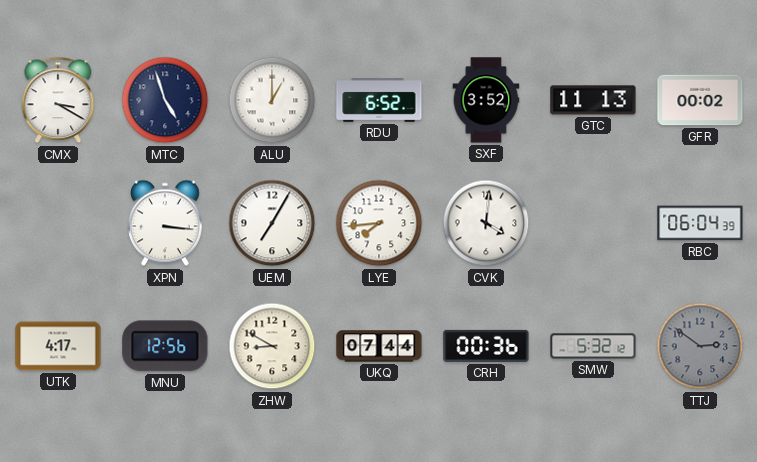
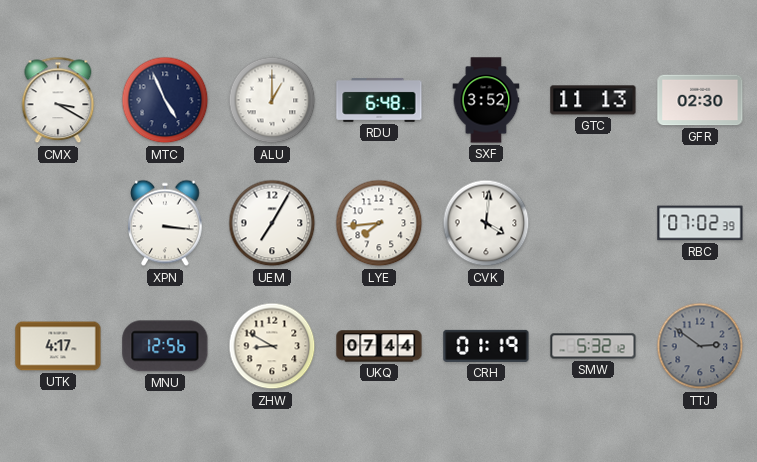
MTC: 4:57 -> 4:56
RDU: 6:52 -> 6:48
GFR: 00:02 -> 02:30
RBC: 06:04 -> 07:02
CRH: 00:36 -> 01:19
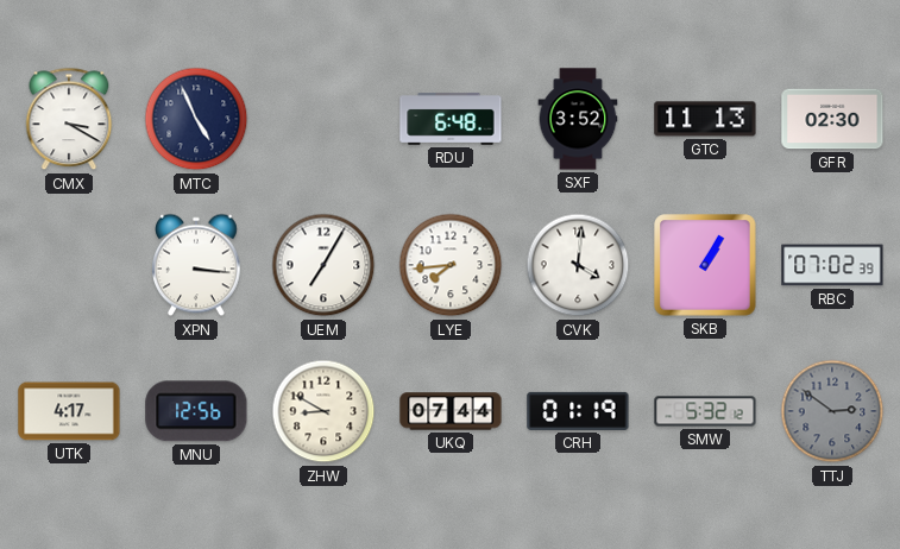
ALU: 1:00 -> none
SKB: none -> 1:05
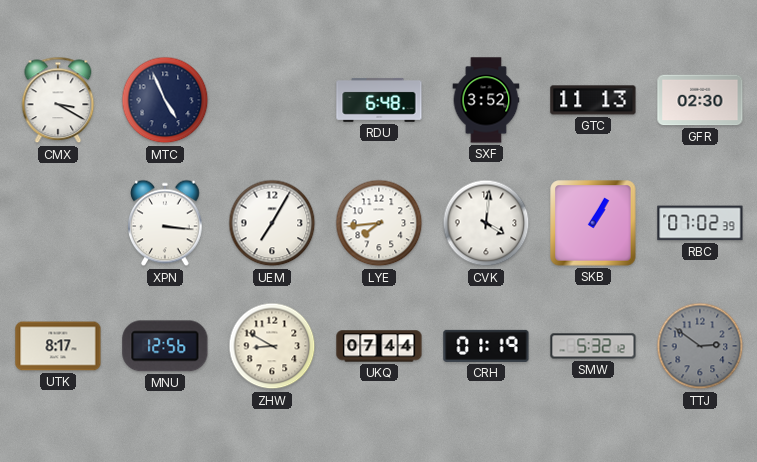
UTK: 4:17 -> 8:17
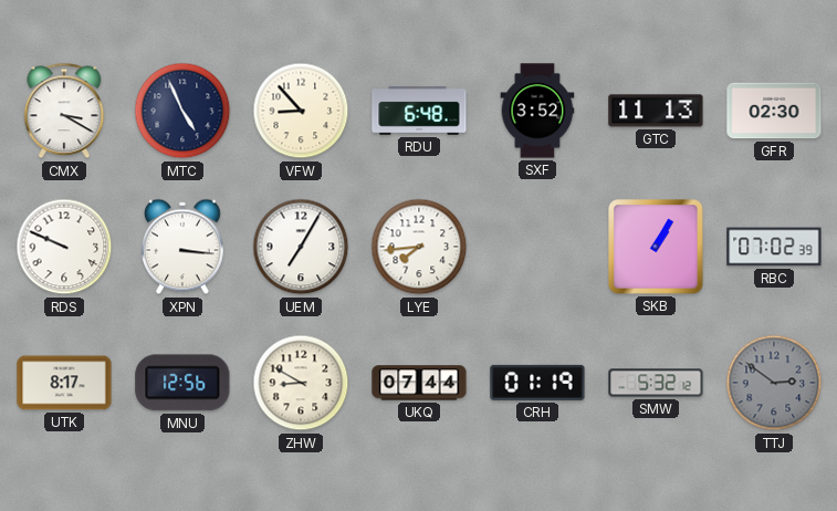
VFW: none -> 8:53
RDS: none -> 9:49
CVK: 4:01 -> none
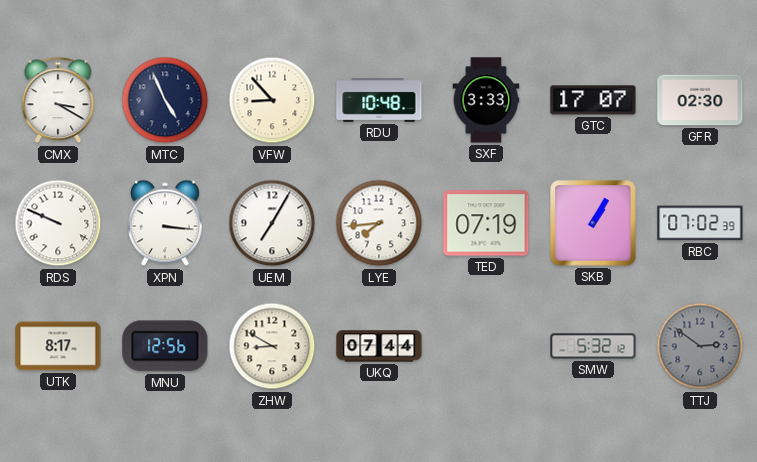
RDU: 6:48 -> 10:48
SXF: 3:52 -> 3:33
GTC: 11:13 -> 17:07
TED: none -> 07:19
CRH: 01:19 -> none
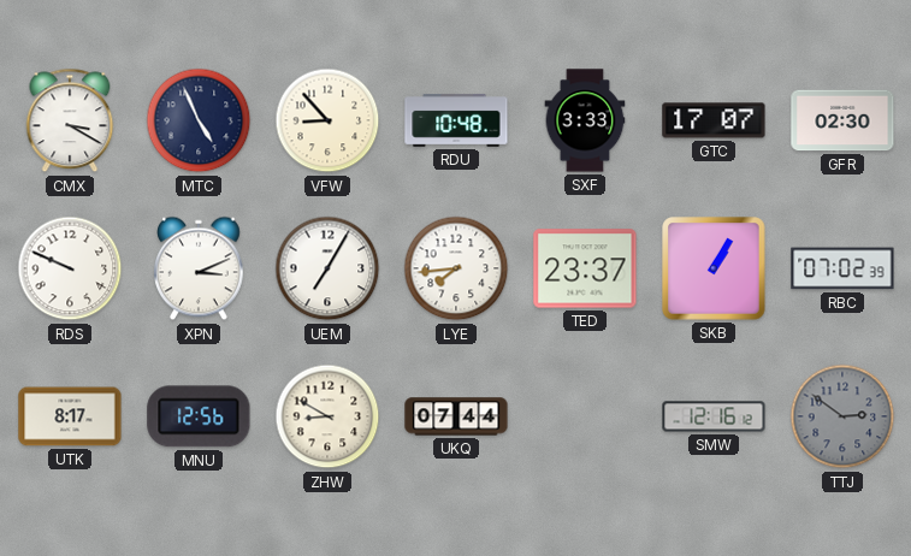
XPN: 3:16 -> 3:11
TED: 07:19 -> 23:37
SMW: 5:32 -> 12:16
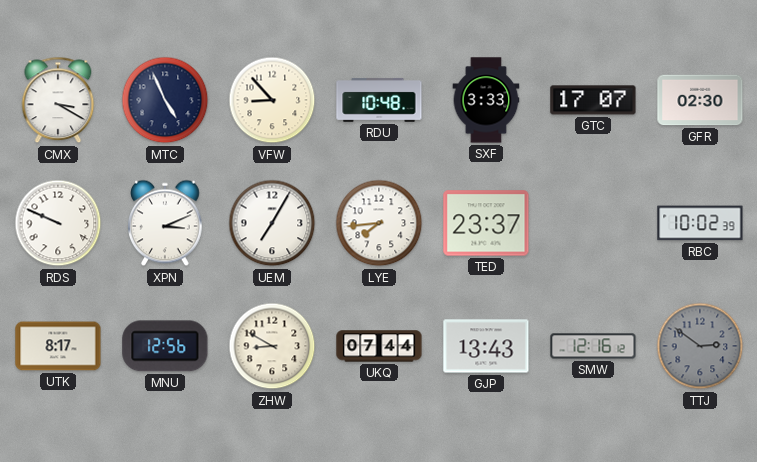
SKB: 1:05 -> none
RBC: 07:02 -> 10:02
GJP: none -> 13:43
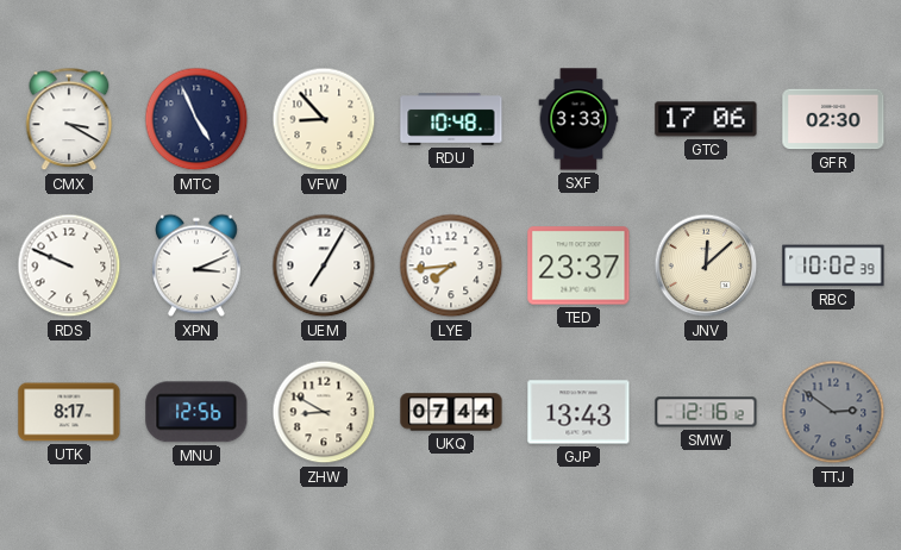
GTC: 17:07 -> 17:06
JNV: none -> 12:08
